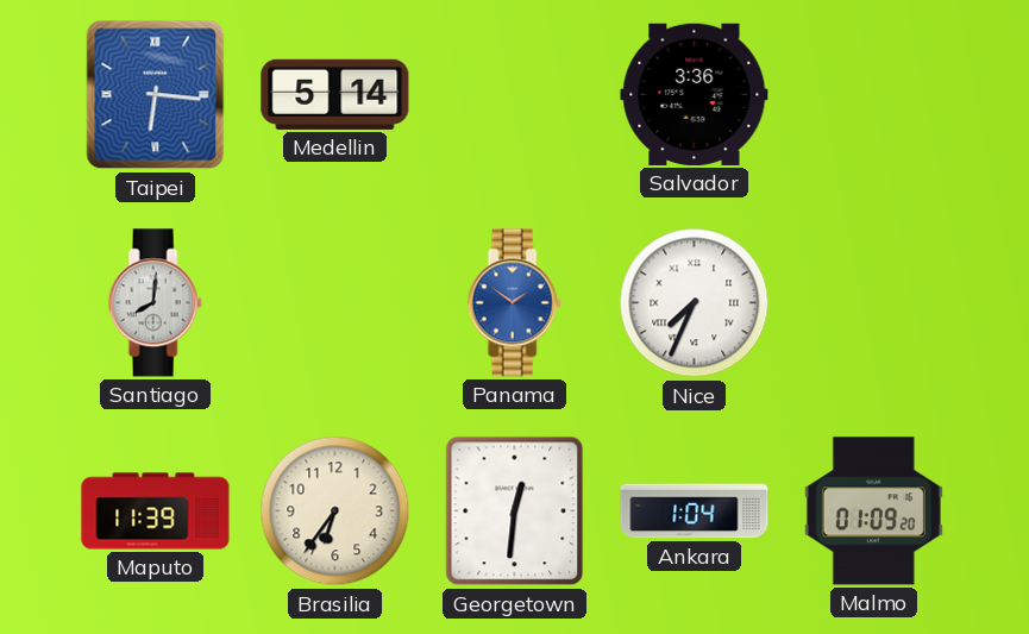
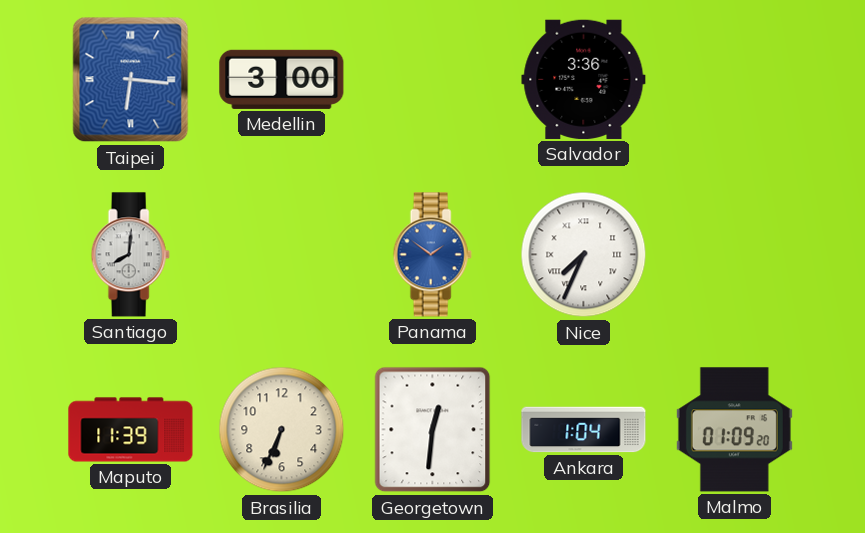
Medellin: 5:14 -> 3:00
Brasilia: 6:36 -> 6:34
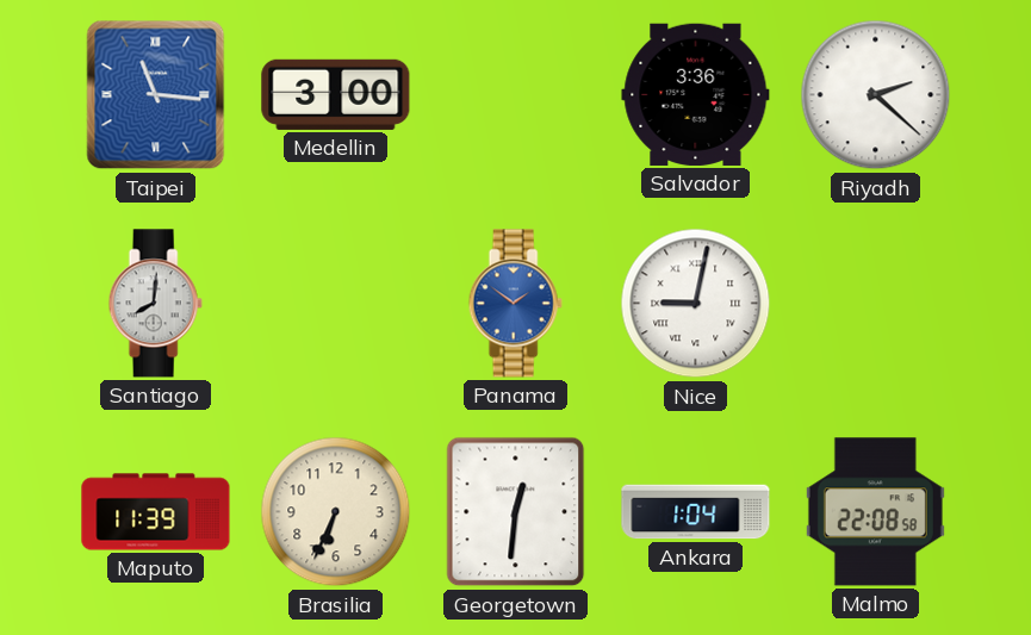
Taipei: 6:16 -> 11:16
Riyadh: none -> 2:22
Nice: 7:34 -> 9:02
Malmo: 01:09 -> 22:08
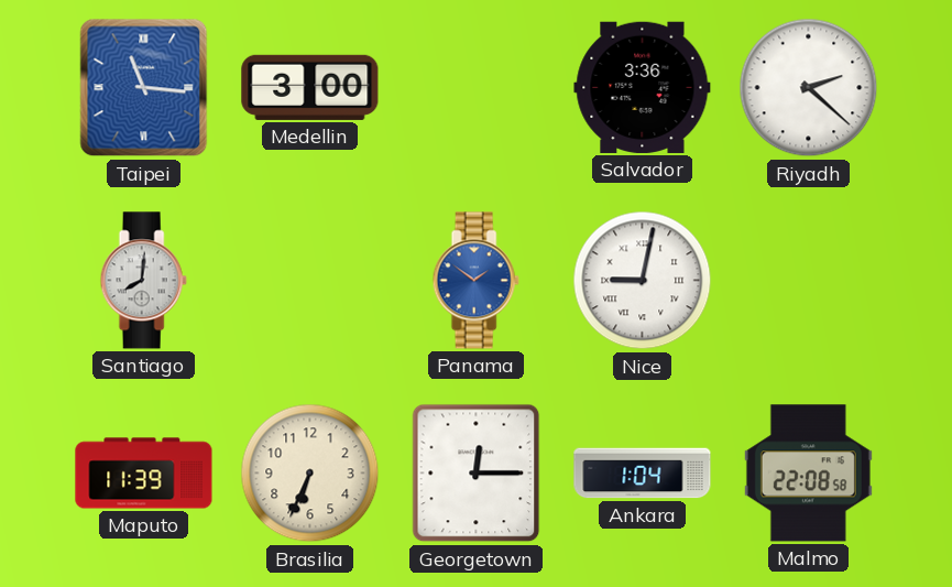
Georgetown: 12:31 -> 12:15
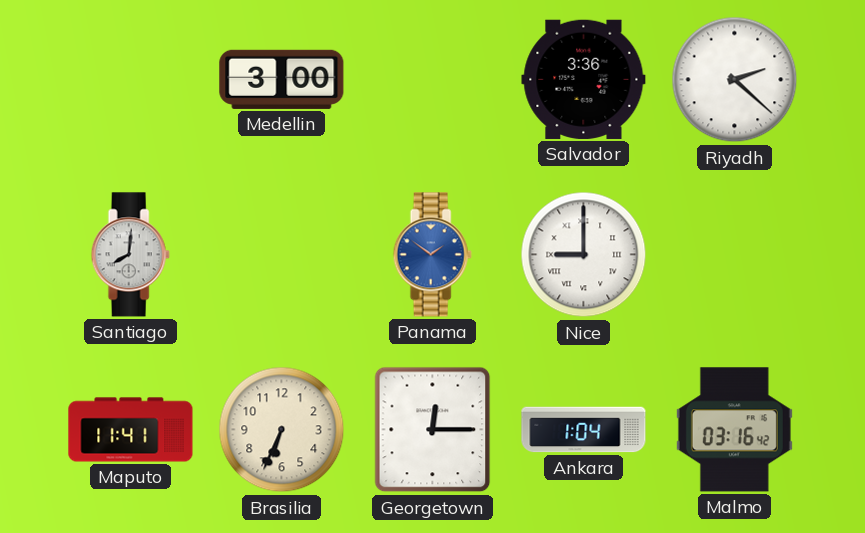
Taipei: 11:16 -> none
Nice: 9:02 -> 9:00
Maputo: 11:39 -> 11:41
Malmo: 22:08 -> 03:16
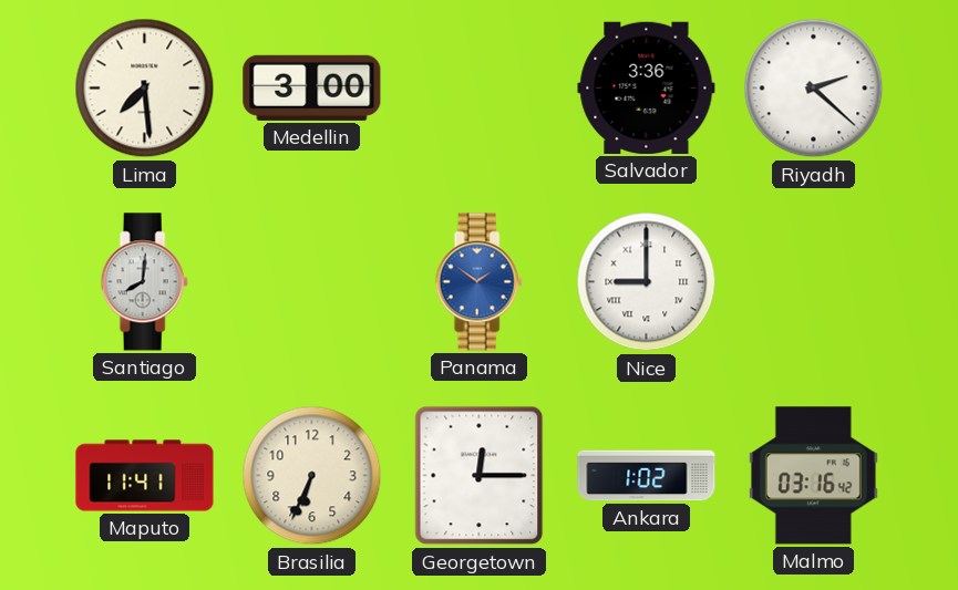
Lima: none -> 7:29
Ankara: 1:04 -> 1:02
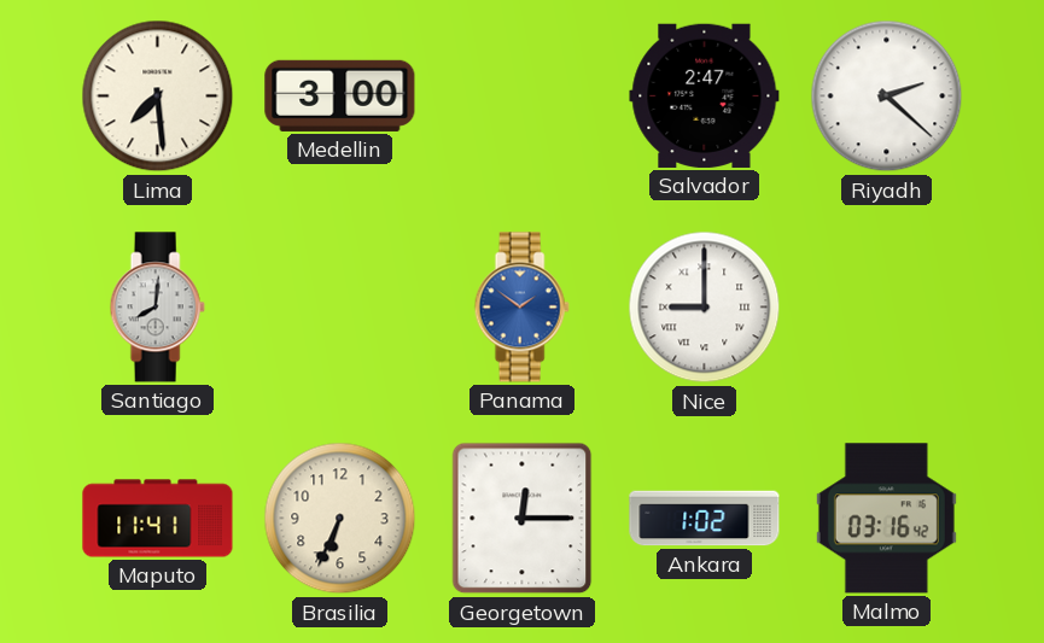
Salvador: 3:36 -> 2:47
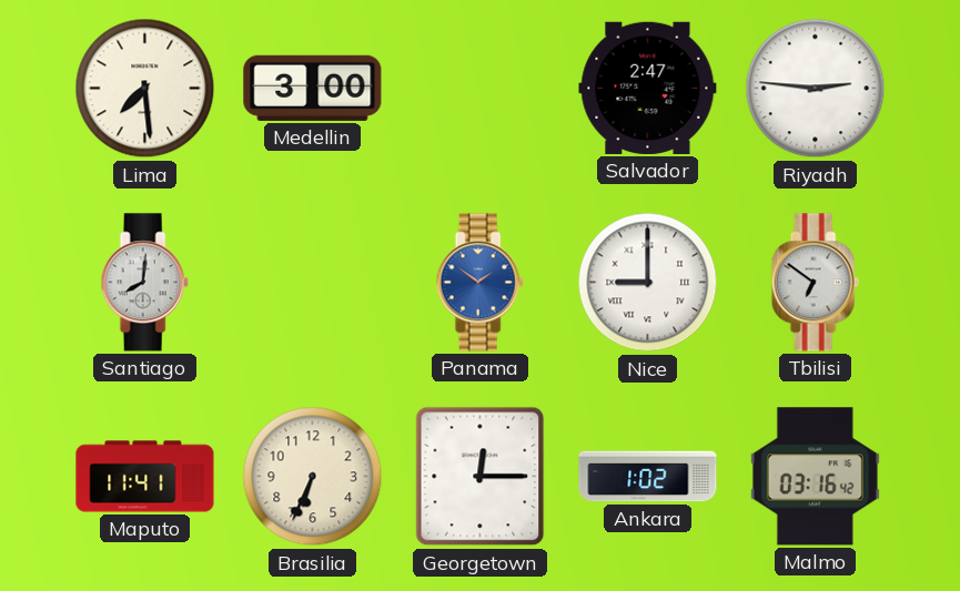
Riyadh: 2:22 -> 2:46
Tbilisi: none -> 6:51
